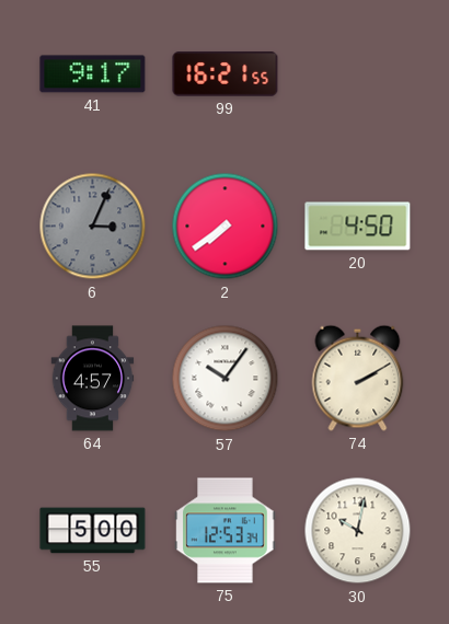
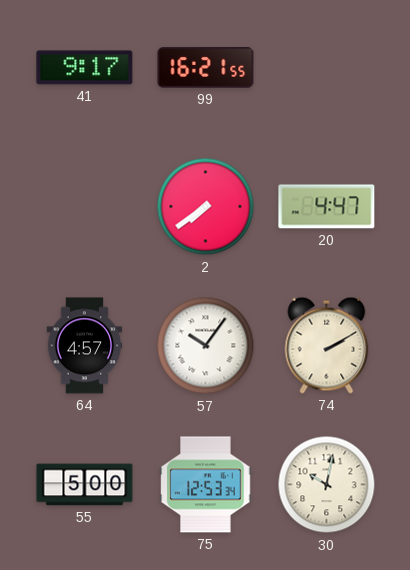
6: 3:04 -> none
20: 4:50 -> 4:47
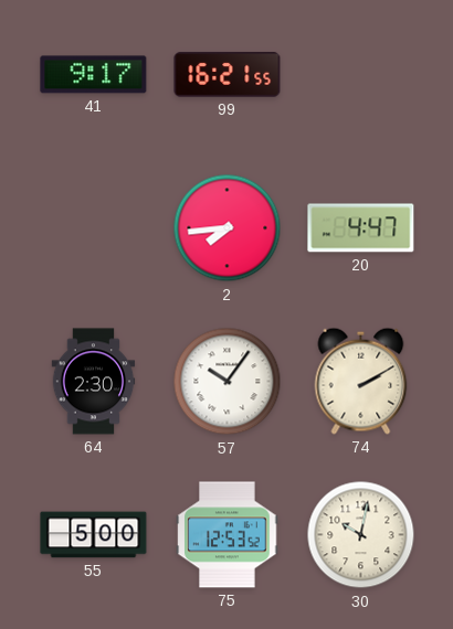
2: 7:39 -> 7:44
64: 4:57 -> 2:30
75: 12:53:34 -> 12:53:52
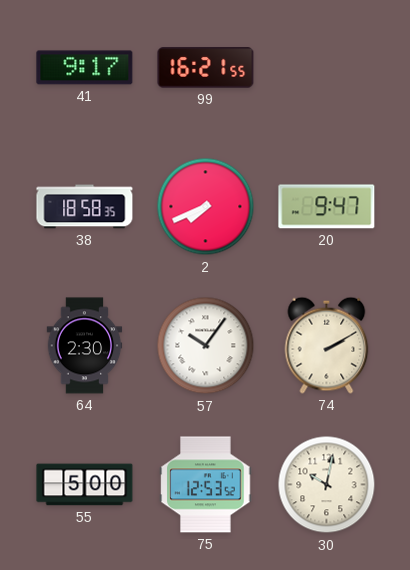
38: none -> 18:58
2: 7:44 -> 7:41
20: 4:47 -> 9:47
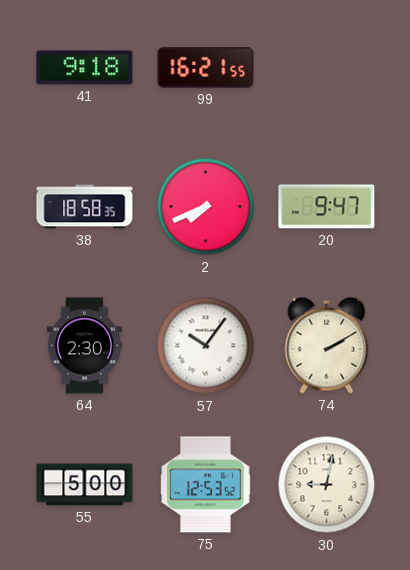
41: 9:17 -> 9:18
30: 10:02 -> 9:02
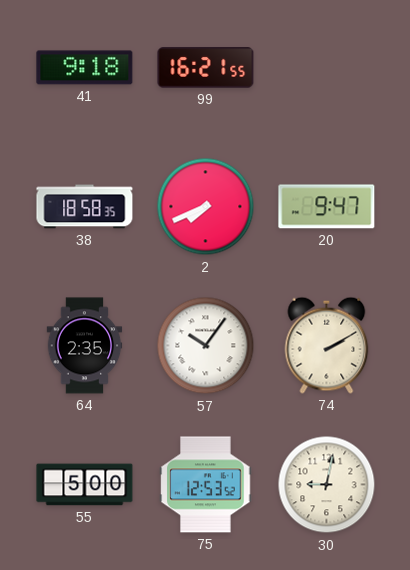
64: 2:30 -> 2:35
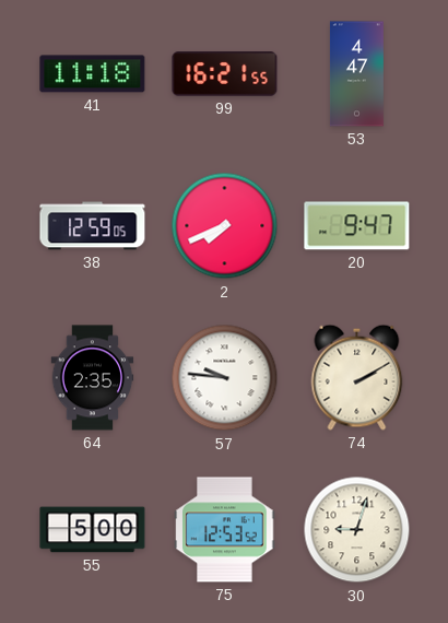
41: 9:18 -> 11:18
53: none -> 4:47
38: 18:58 -> 12:59
57: 10:06 -> 9:46
30: 9:02 -> 9:03
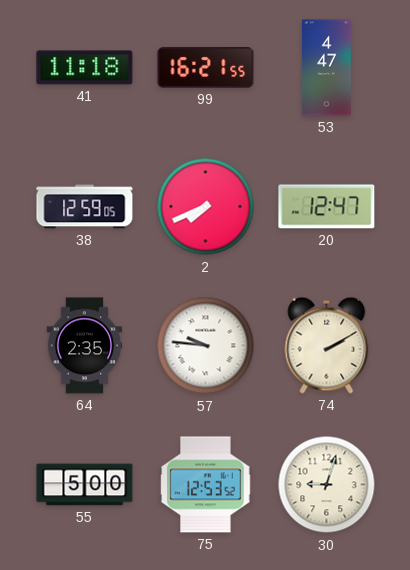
20: 9:47 -> 12:47
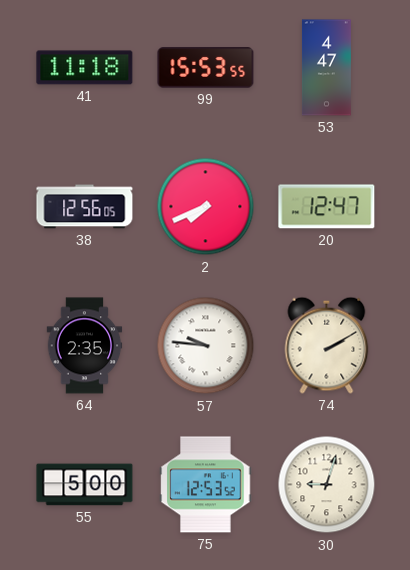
99: 16:21 -> 15:53
38: 12:59 -> 12:56
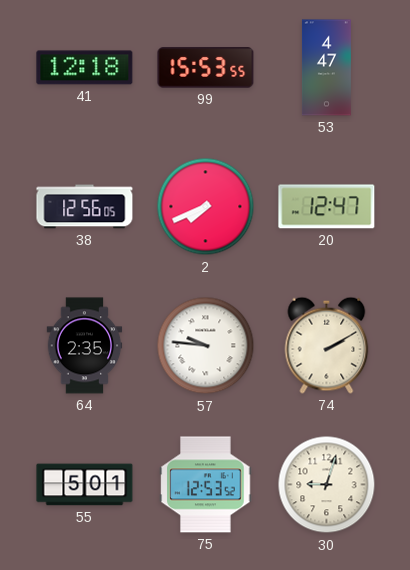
41: 11:18 -> 12:18
55: 5:00 -> 5:01
